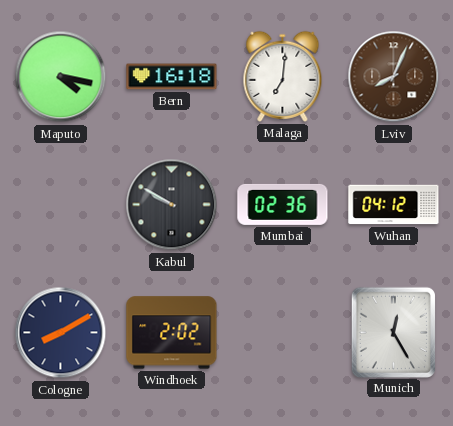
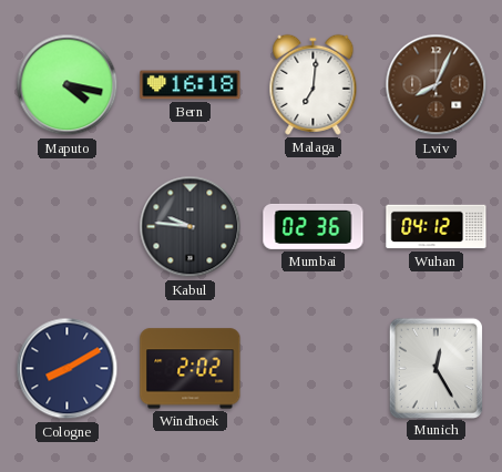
Kabul: 9:50 -> 9:46
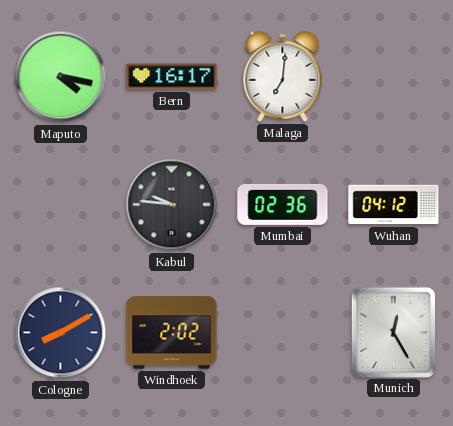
Bern: 16:18 -> 16:17
Lviv: 8:04 -> none
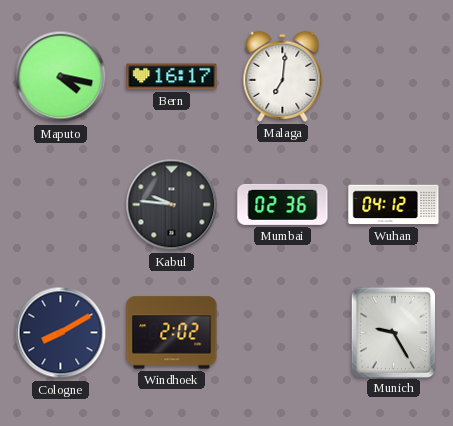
Munich: 12:25 -> 9:25
